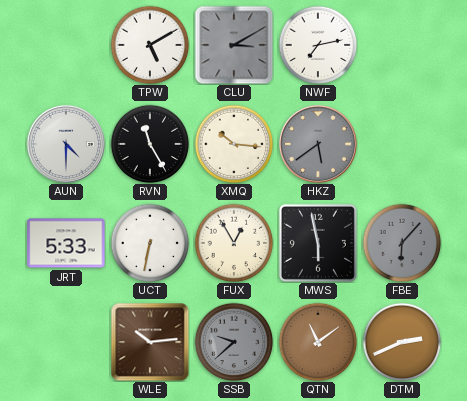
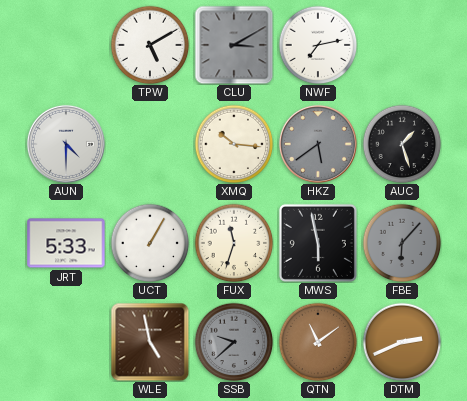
RVN: 11:25 -> none
AUC: none -> 1:27
UCT: 6:32 -> 1:05
FUX: 12:55 -> 11:33
WLE: 10:14 -> 4:58
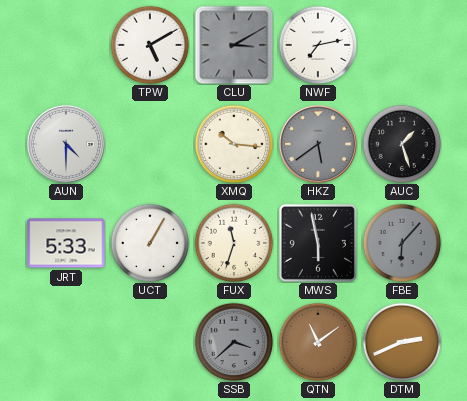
WLE: 4:58 -> none
SSB: 9:38 -> 3:38
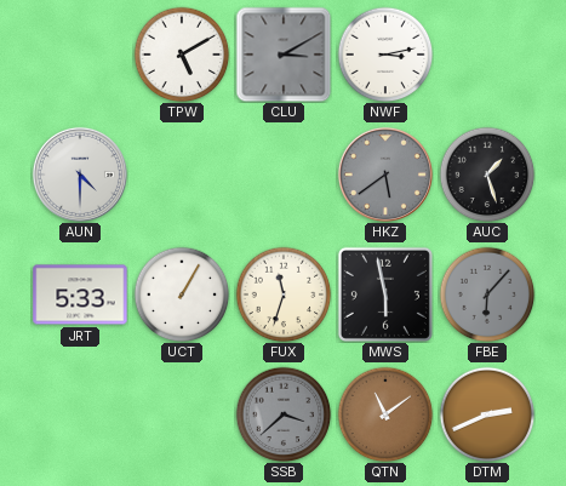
NWF: 7:13 -> 3:13
XMQ: 10:16 -> none
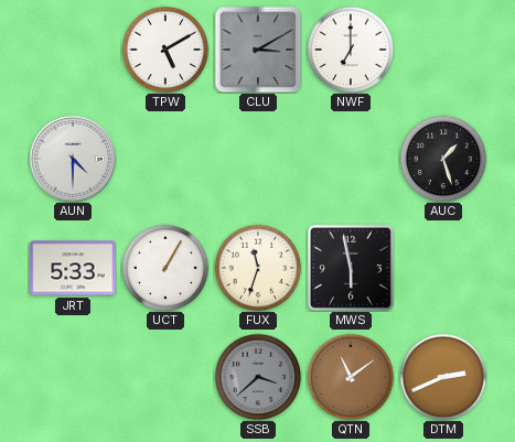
NWF: 3:13 -> 7:00
HKZ: 5:39 -> none
FBE: 6:07 -> none
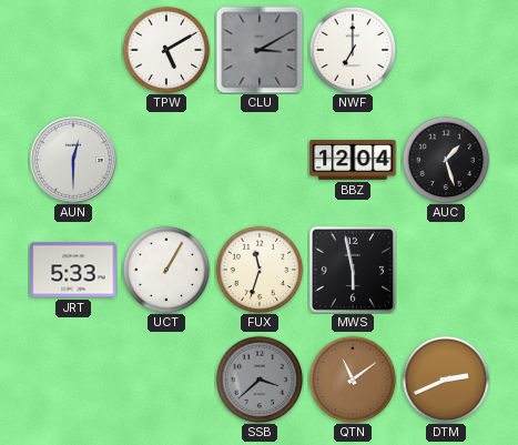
AUN: 4:30 -> 12:30
BBZ: none -> 12:04
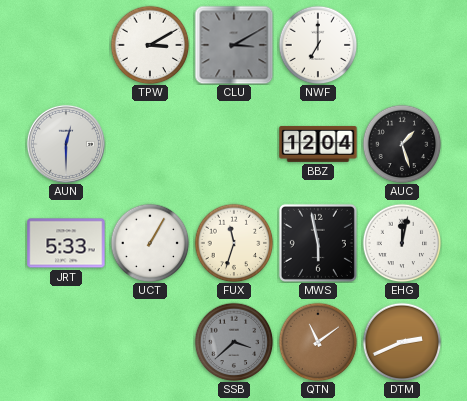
TPW: 5:10 -> 3:10
EHG: none -> 12:02
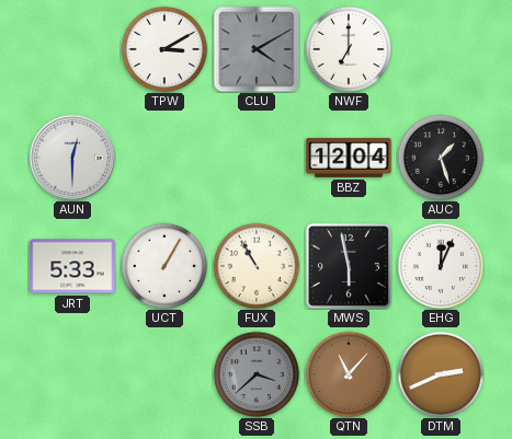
CLU: 3:10 -> 4:10
FUX: 11:33 -> 10:55
EHG: 12:02 -> 12:04
QTN: 11:09 -> 11:07
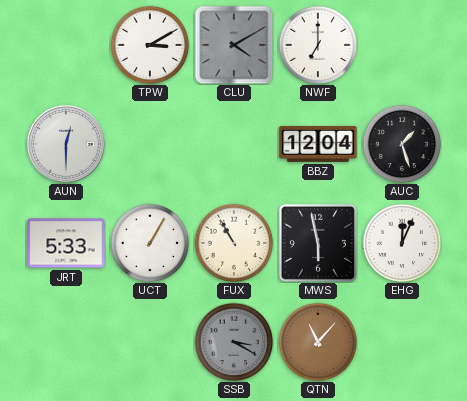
SSB: 3:38 -> 3:20
DTM: 2:41 -> none
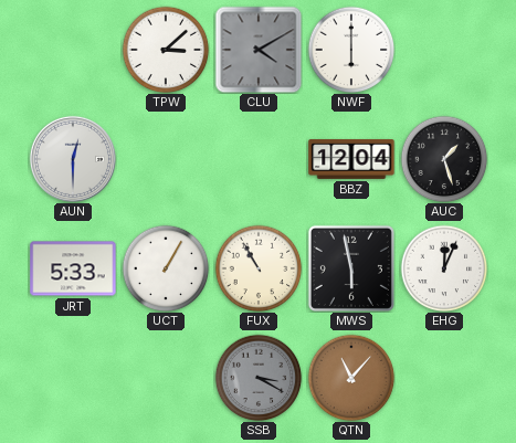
TPW: 3:10 -> 3:08
NWF: 7:00 -> 6:00
